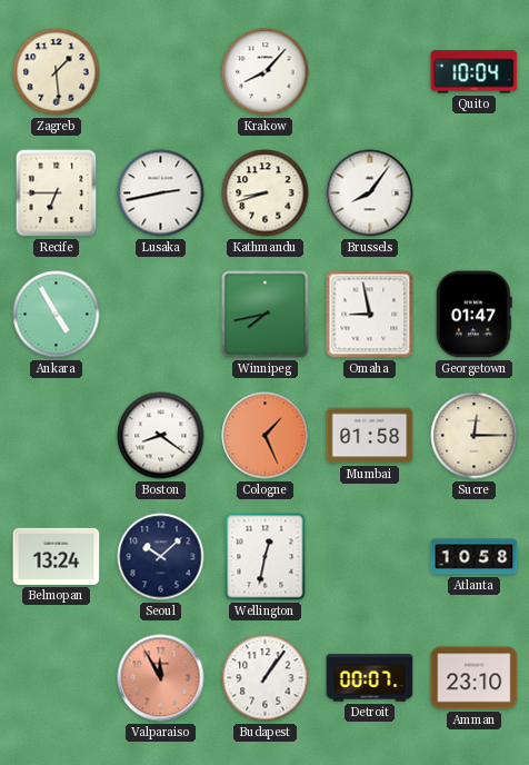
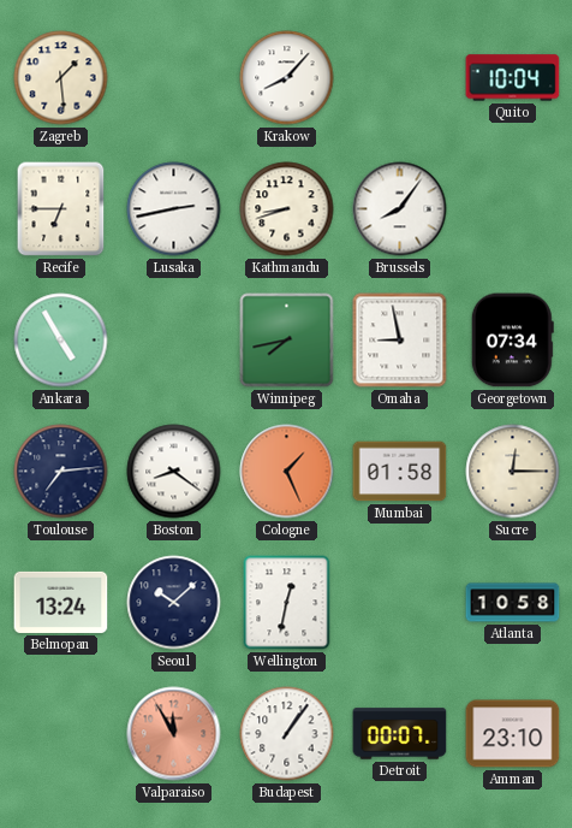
Georgetown: 01:47 -> 07:34
Toulouse: none -> 7:14
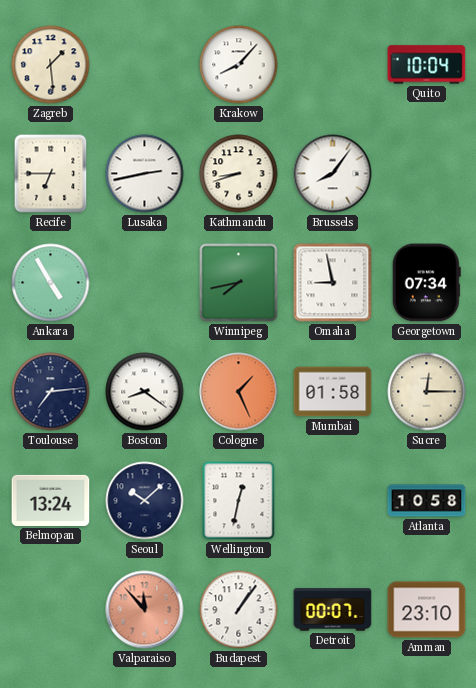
Valparaiso: 11:55 -> 11:53
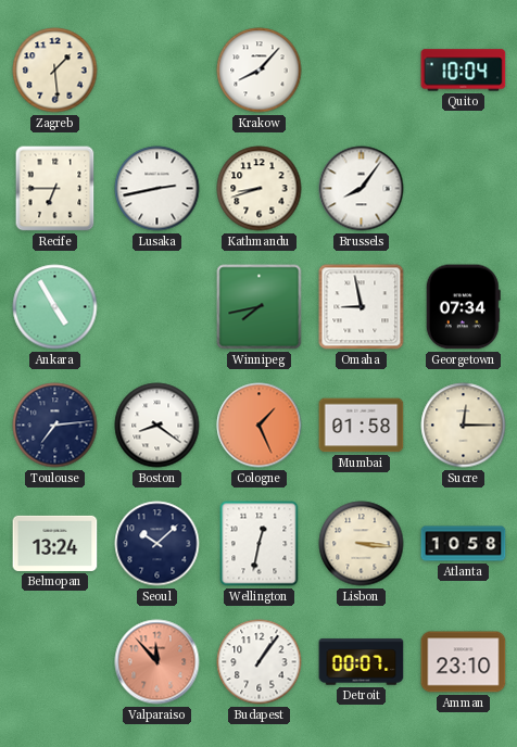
Lisbon: none -> 3:16
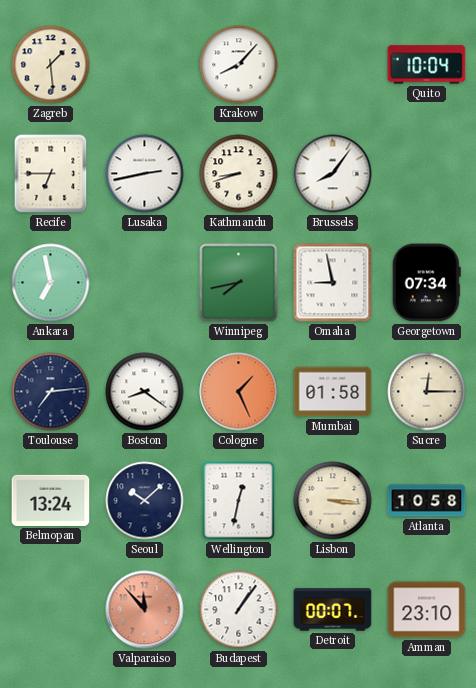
Ankara: 4:55 -> 6:58
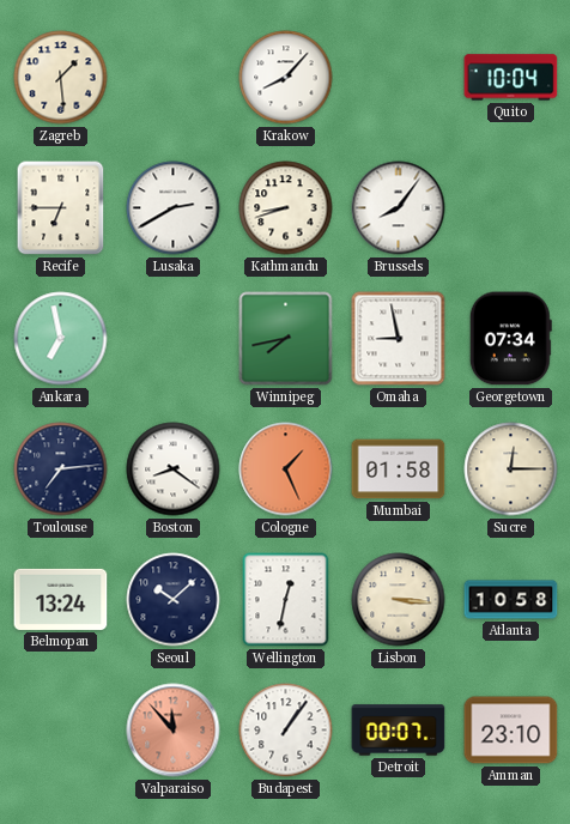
Lusaka: 2:43 -> 2:40
